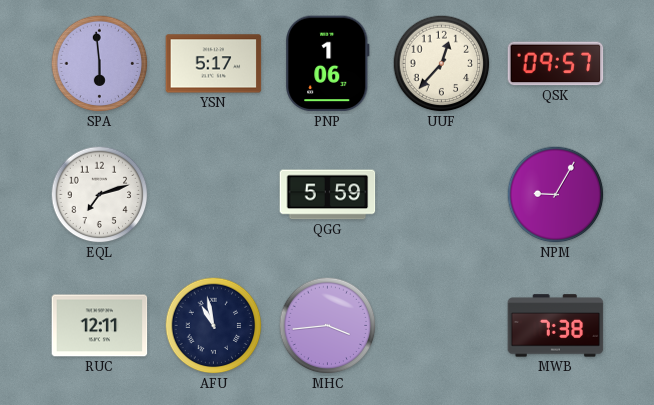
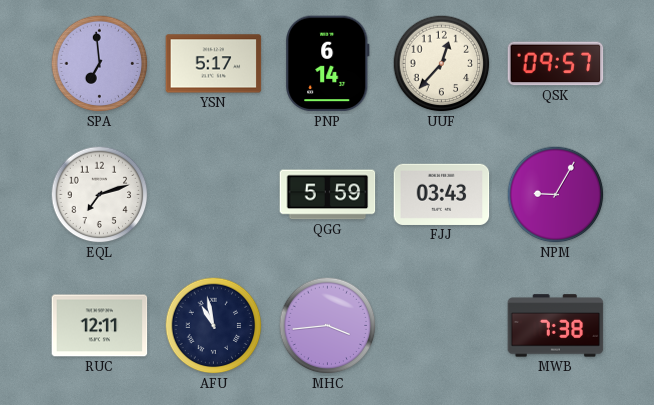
SPA: 5:59 -> 6:59
PNP: 1:06 -> 6:14
FJJ: none -> 03:43
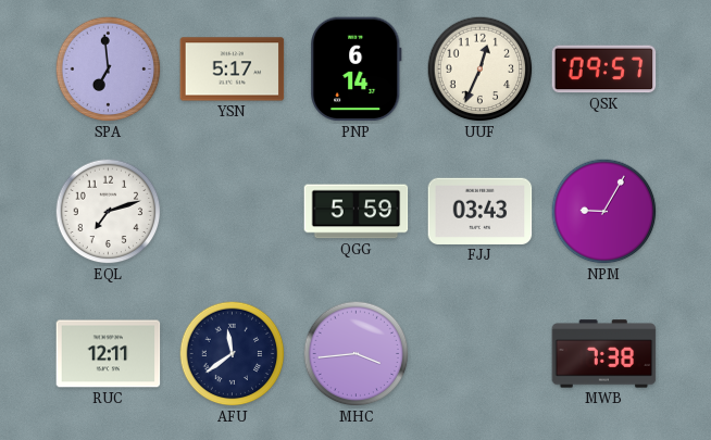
UUF: 12:37 -> 12:34
AFU: 10:58 -> 11:39
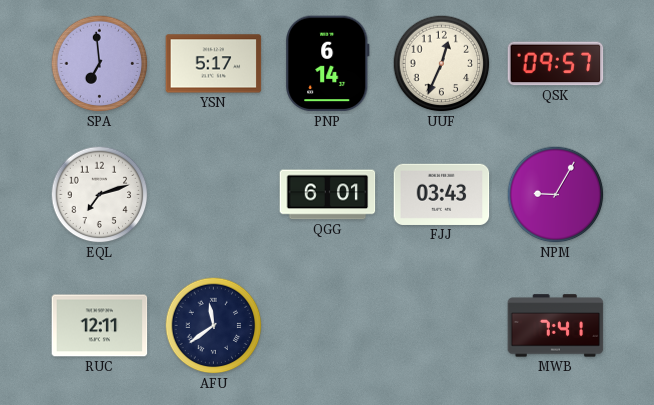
QGG: 5:59 -> 6:01
MHC: 3:44 -> none
MWB: 7:38 -> 7:41
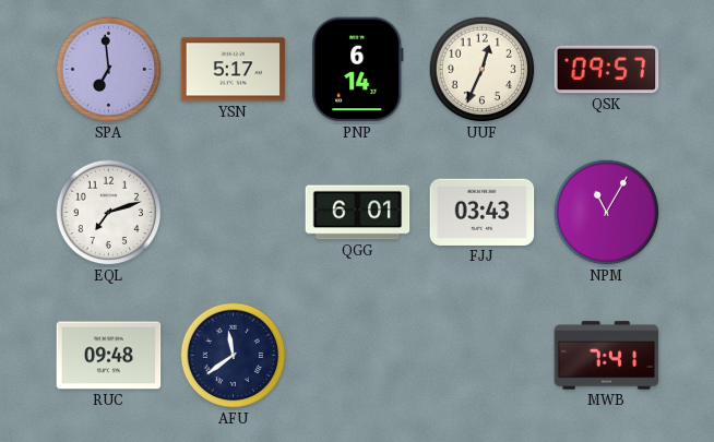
NPM: 9:05 -> 11:05
RUC: 12:11 -> 09:48
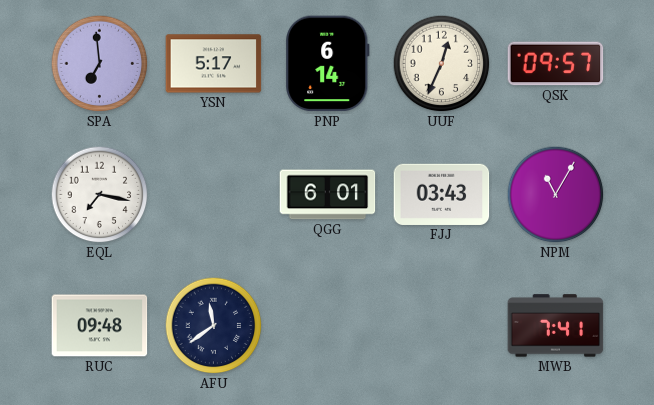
EQL: 7:12 -> 7:17
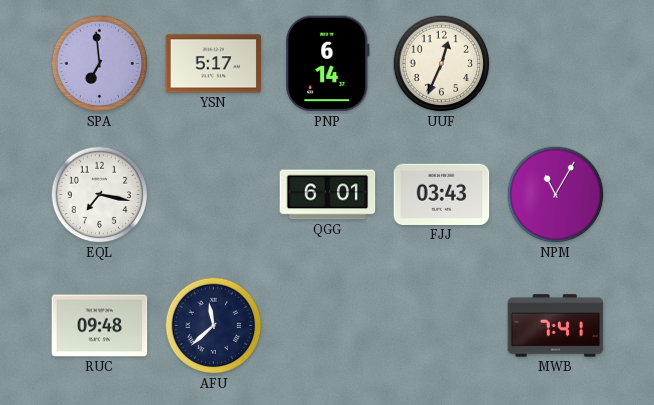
QSK: 09:57 -> none
AFU: 11:39 -> 11:38
